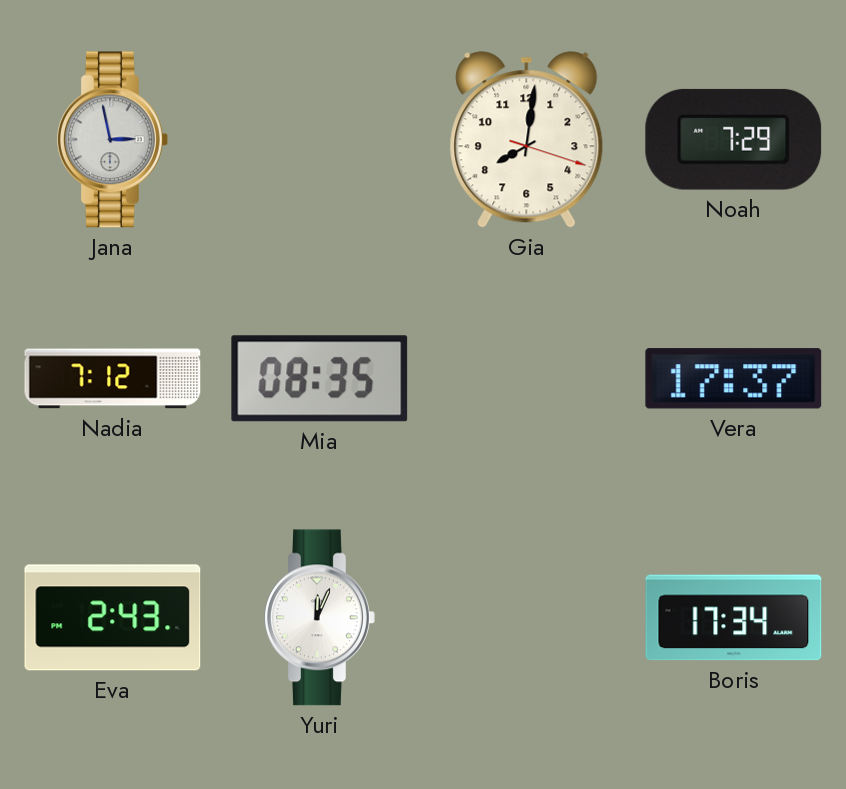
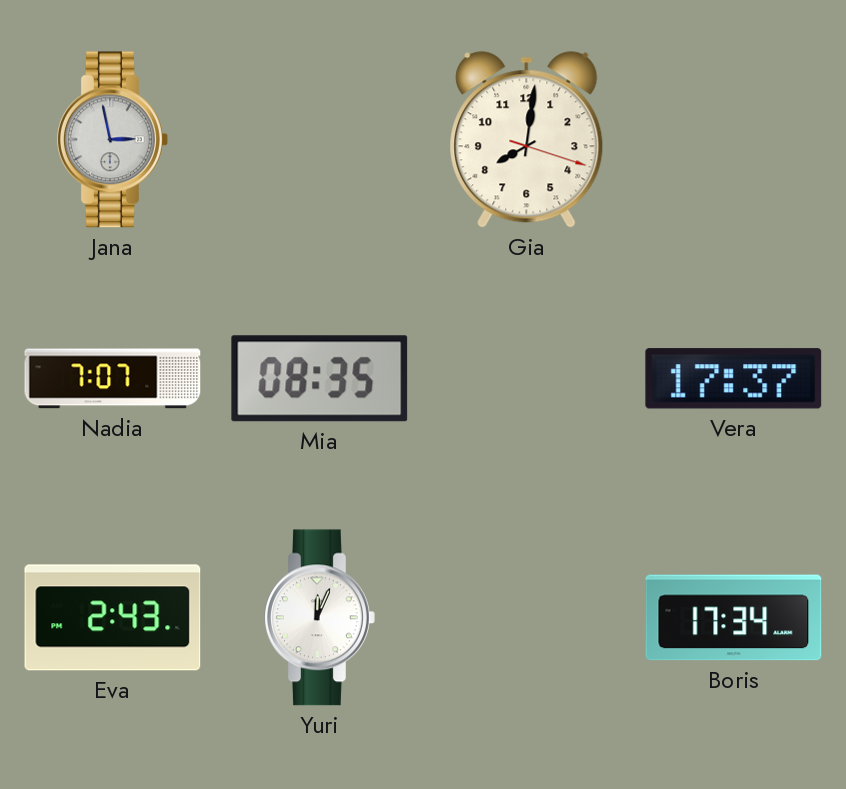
Noah: 7:29 -> none
Nadia: 7:12 -> 7:07
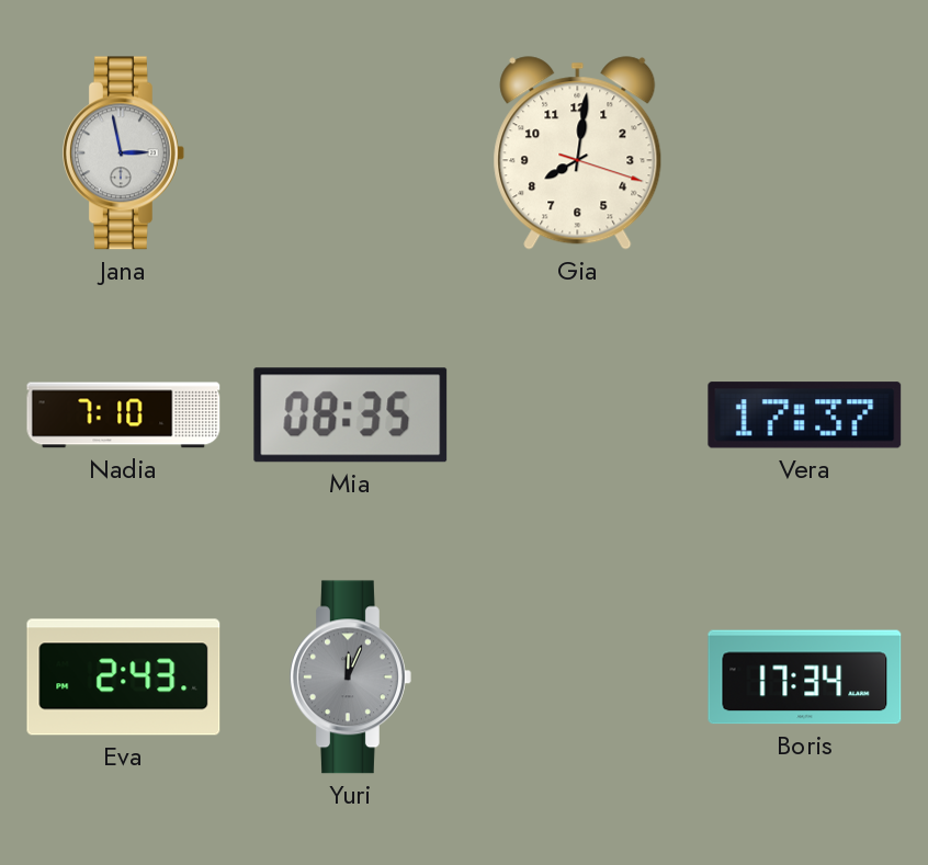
Nadia: 7:07 -> 7:10
Yuri dial: white -> grey
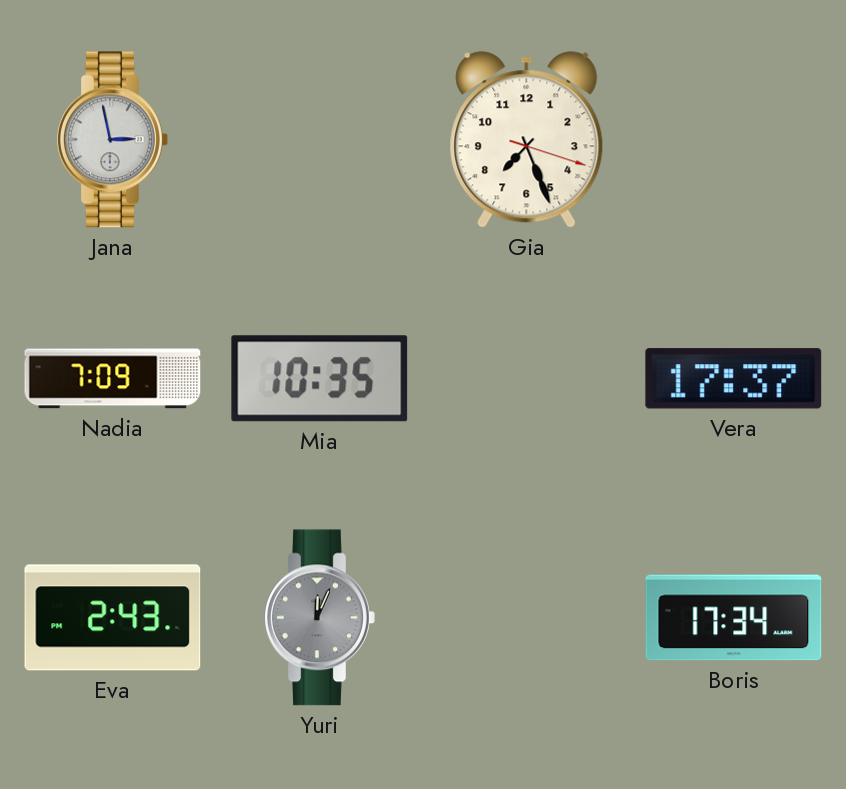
Gia: 8:01 -> 7:26
Nadia: 7:10 -> 7:09
Mia: 08:35 -> 10:35
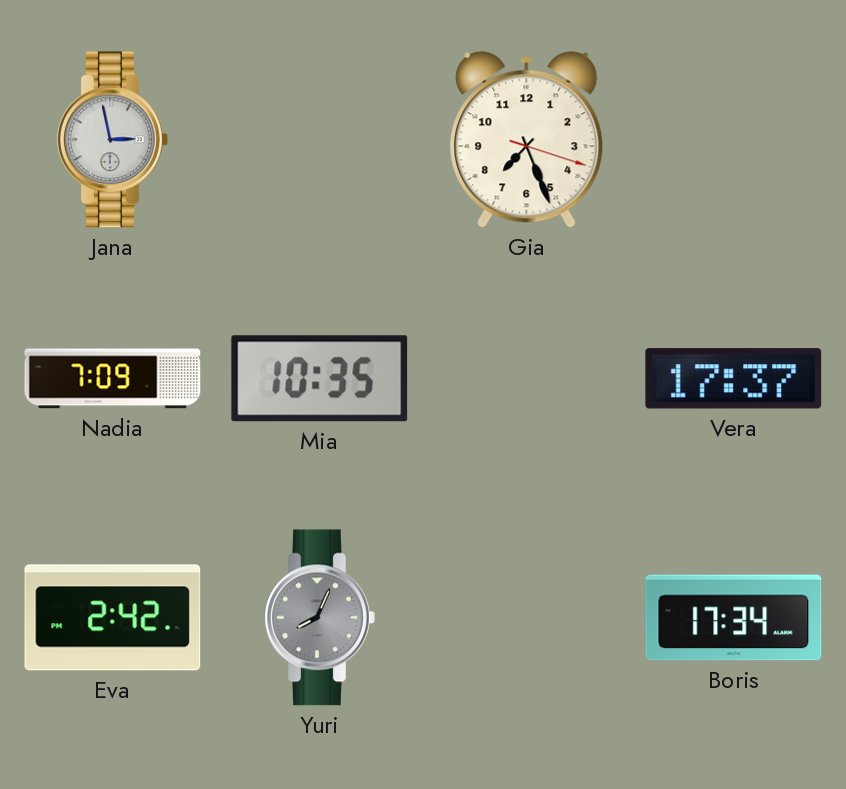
Eva: 2:43 -> 2:42
Yuri: 12:04 -> 8:04
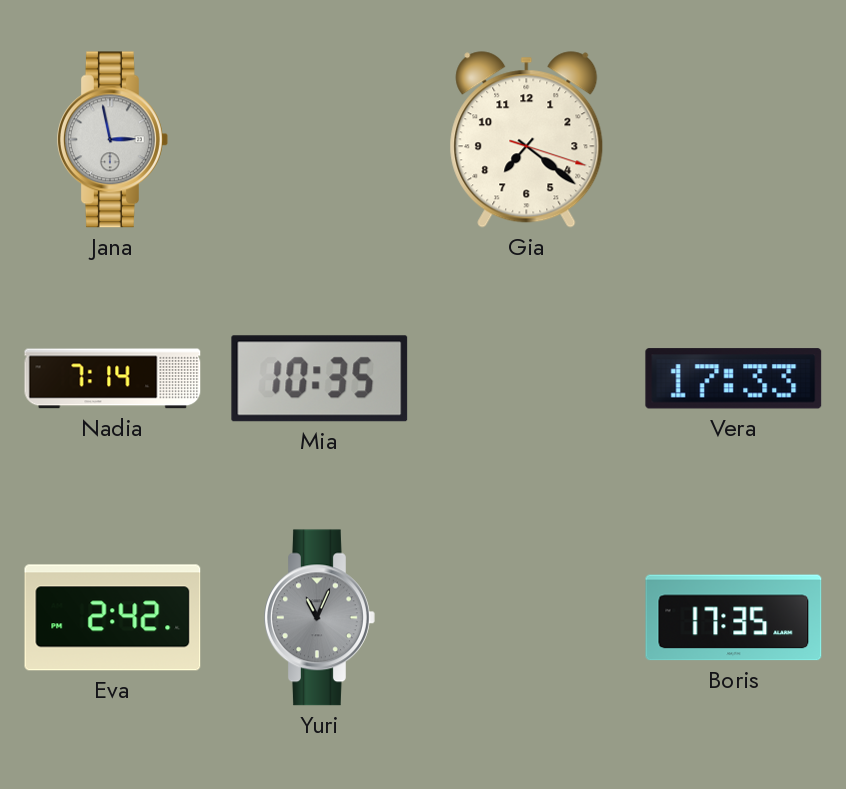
Gia: 7:26 -> 7:21
Nadia: 7:09 -> 7:14
Vera: 17:37 -> 17:33
Yuri: 8:04 -> 11:04
Boris: 17:34 -> 17:35
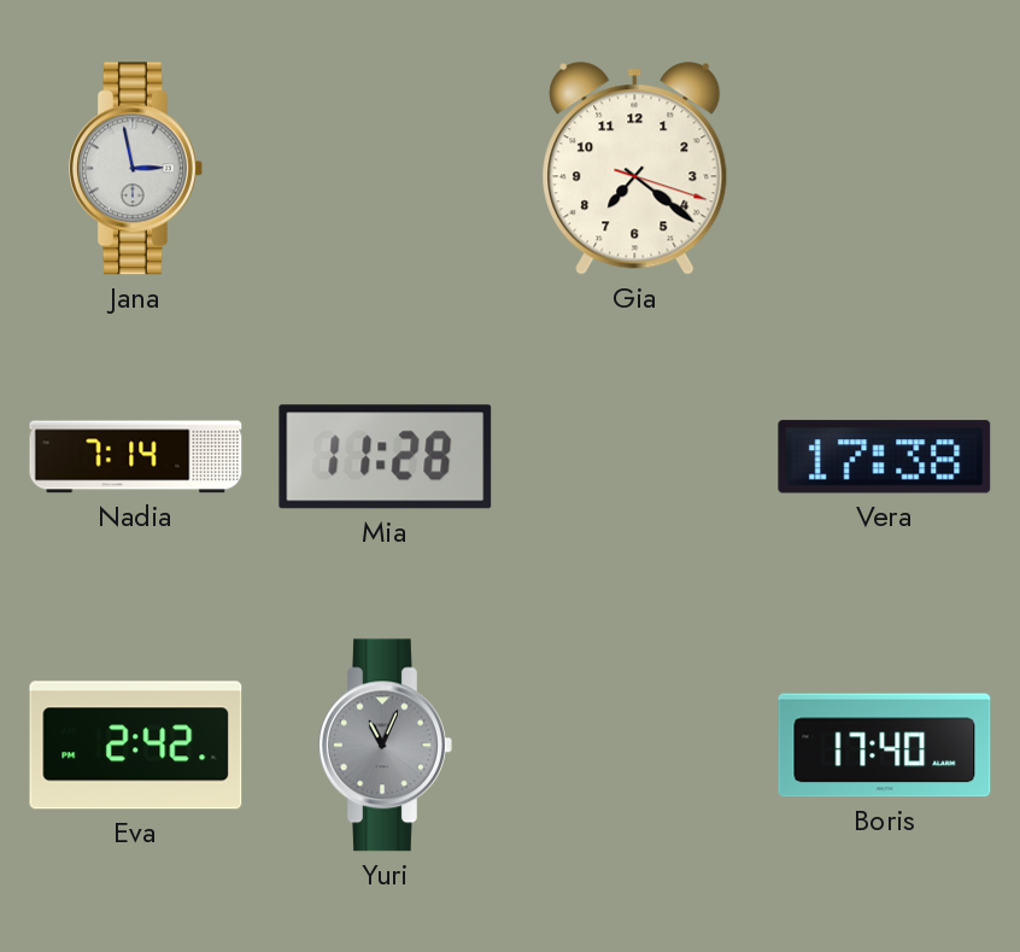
Mia: 10:35 -> 11:28
Vera: 17:33 -> 17:38
Boris: 17:35 -> 17:40
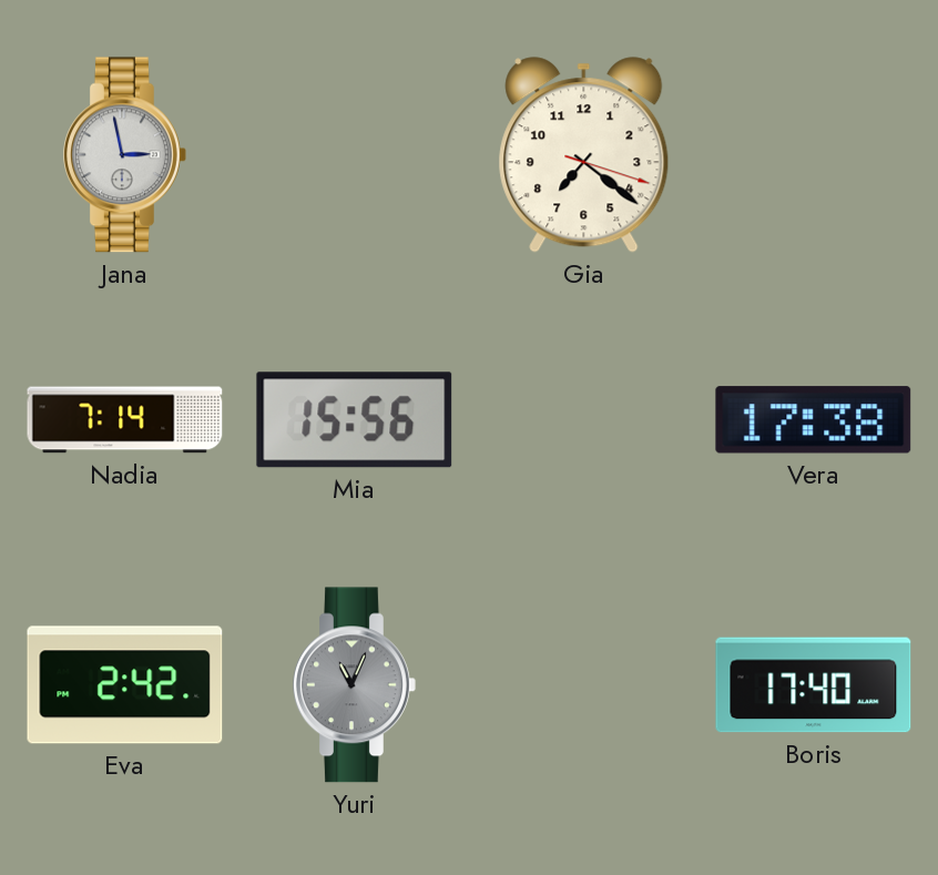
Mia: 11:28 -> 15:56
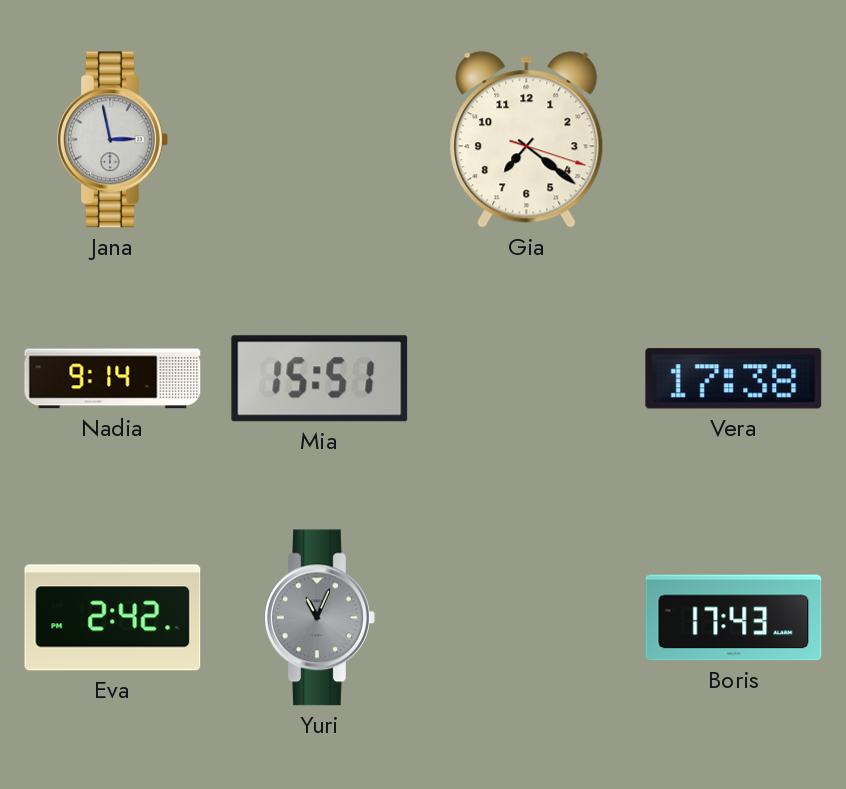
Nadia: 7:14 -> 9:14
Mia: 15:56 -> 15:51
Boris: 17:40 -> 17:43
